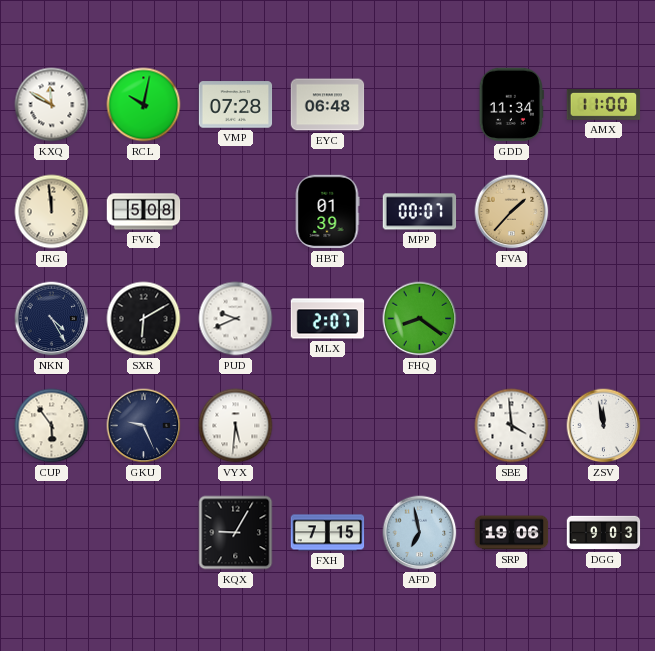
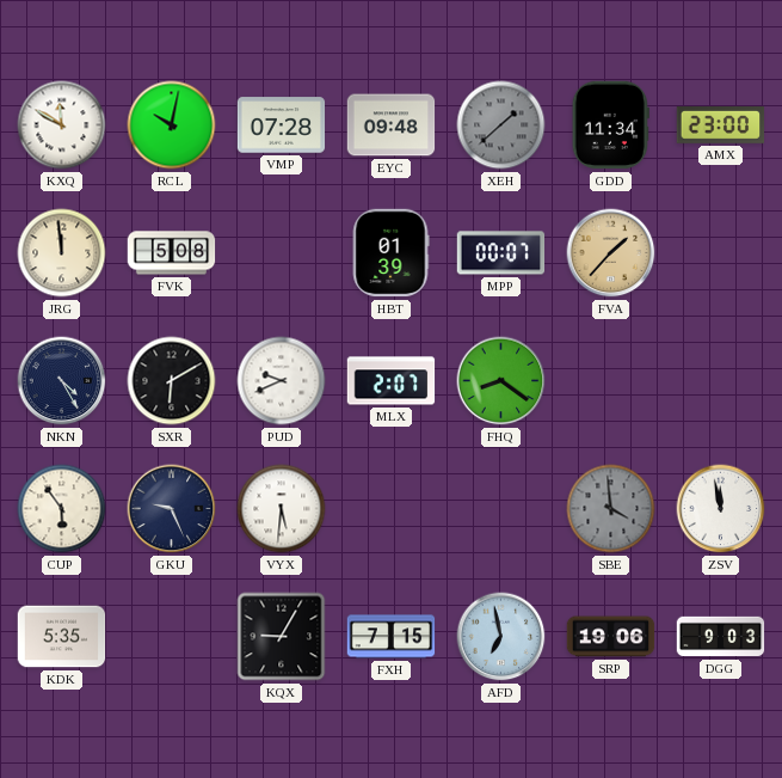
EYC: 06:48 -> 09:48
XEH: none -> 1:38
AMX: 11:00 -> 23:00
SBE dial: white -> grey
KDK: none -> 5:35
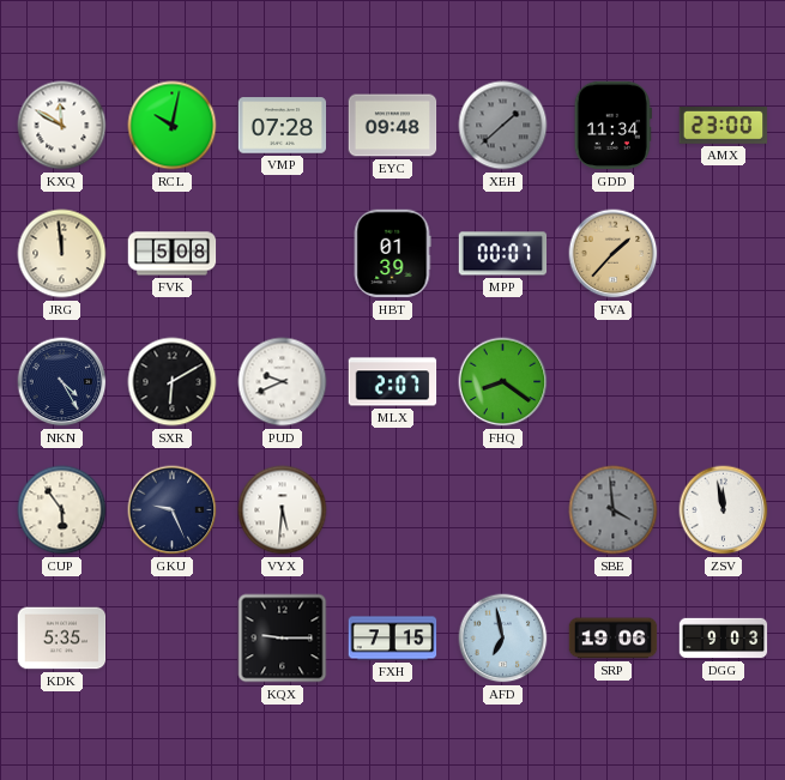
KQX: 9:05 -> 9:15
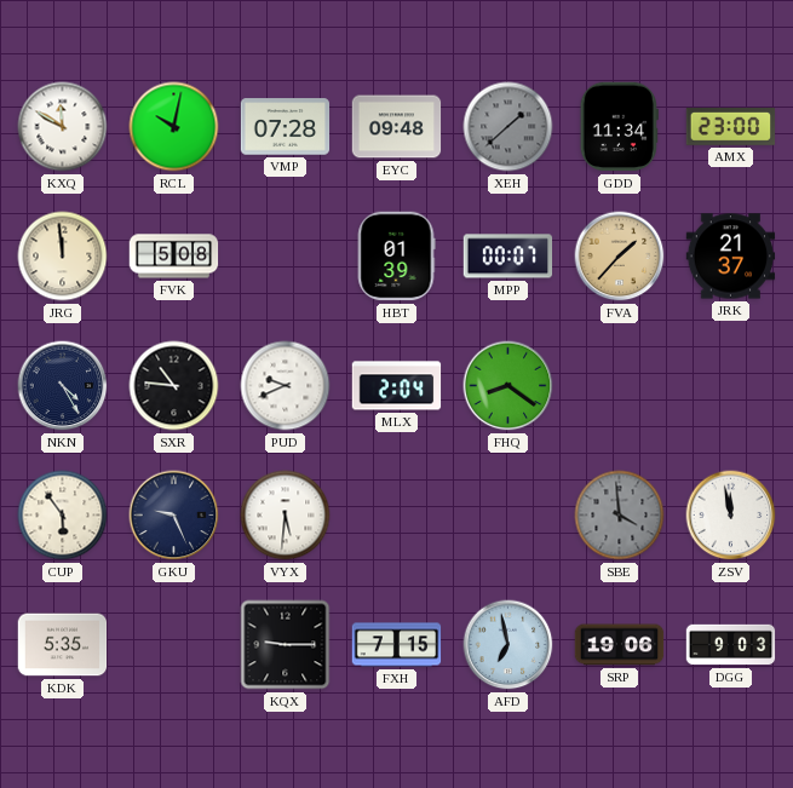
JRK: none -> 21:37
SXR: 6:10 -> 10:46
MLX: 2:07 -> 2:04
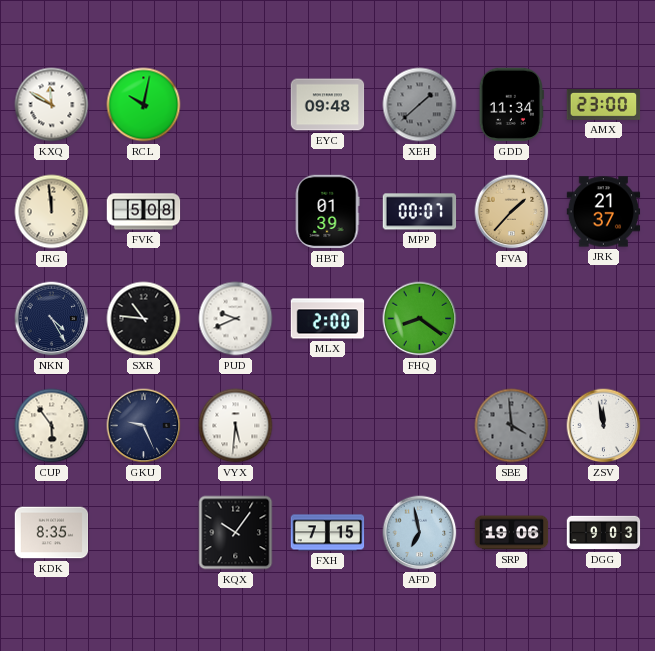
VMP: 07:28 -> none
MLX: 2:04 -> 2:00
KDK: 5:35 -> 8:35
KQX: 9:15 -> 10:06
